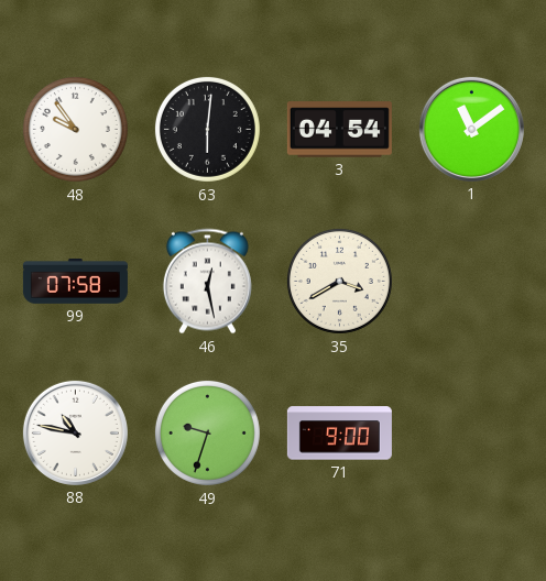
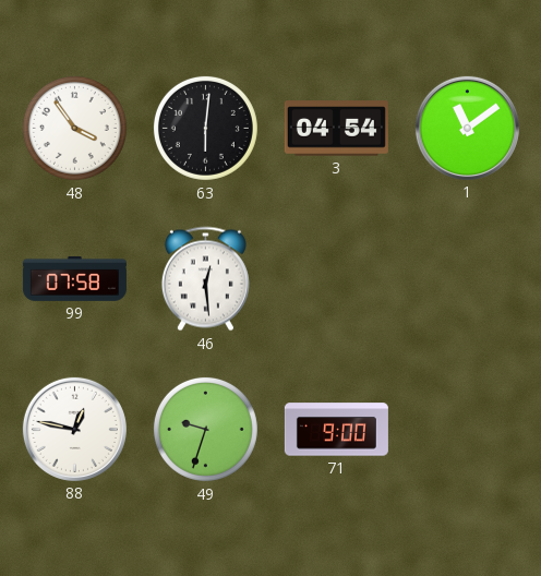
48: 9:54 -> 3:54
46: 12:28 -> 12:29
35: 3:40 -> none
88: 10:47 -> 12:47
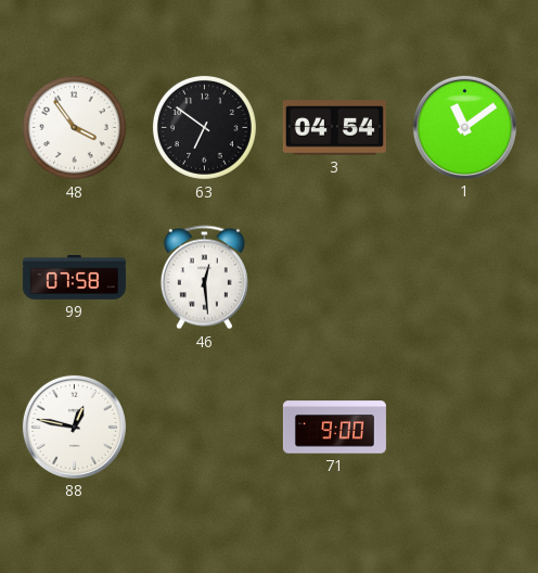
63: 6:01 -> 6:51
49: 9:33 -> none
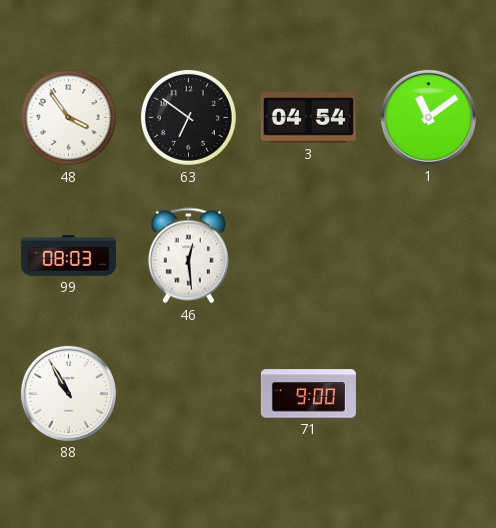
99: 07:58 -> 08:03
88: 12:47 -> 10:55
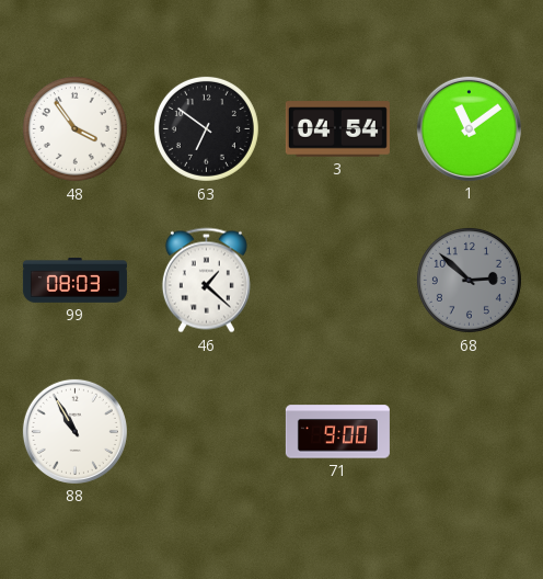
46: 12:29 -> 1:22
68: none -> 2:52
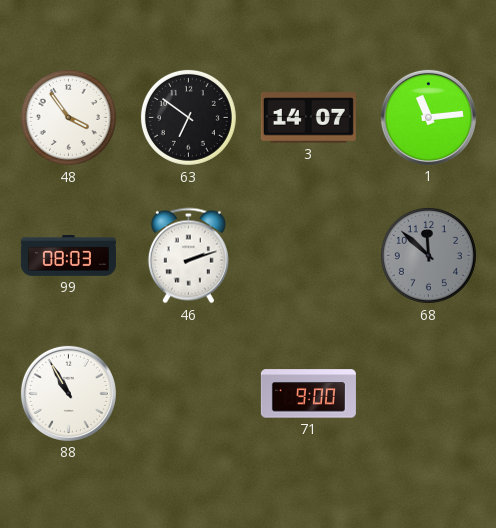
3: 04:54 -> 14:07
1: 11:09 -> 11:14
46: 1:22 -> 2:12
68: 2:52 -> 11:52
